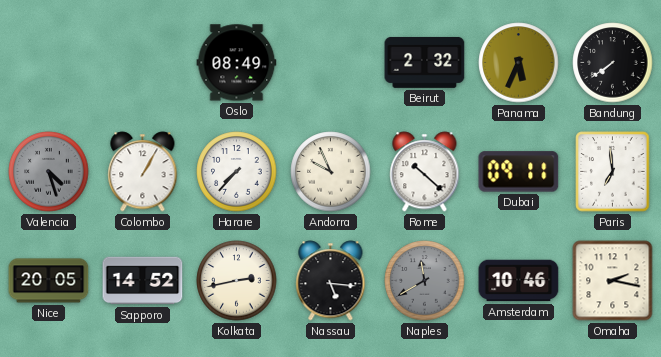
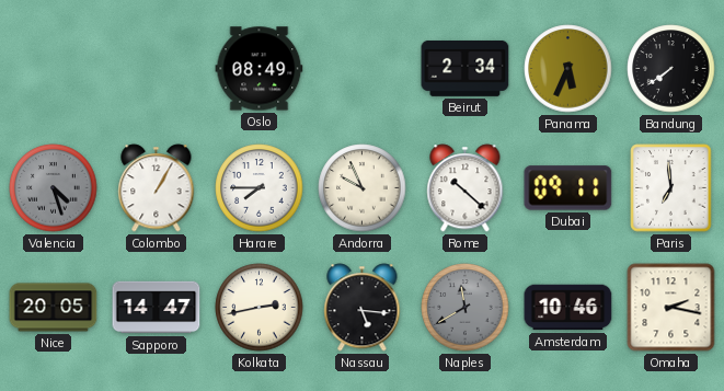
Beirut: 2:32 -> 2:34
Harare: 7:37 -> 7:45
Sapporo: 14:52 -> 14:47
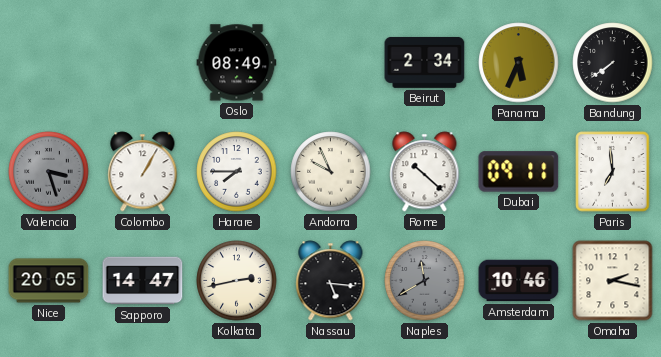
Valencia: 4:27 -> 3:27
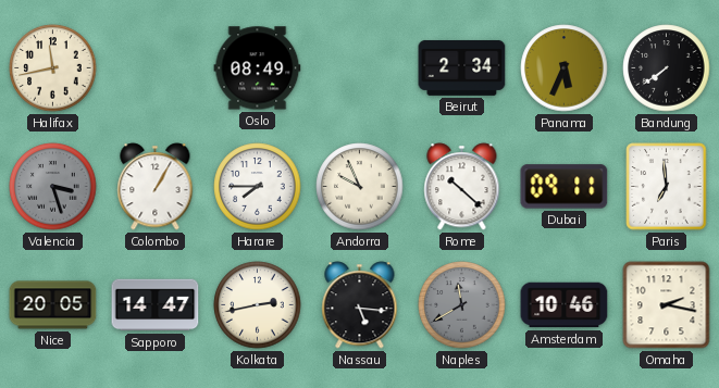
Halifax: none -> 11:43
